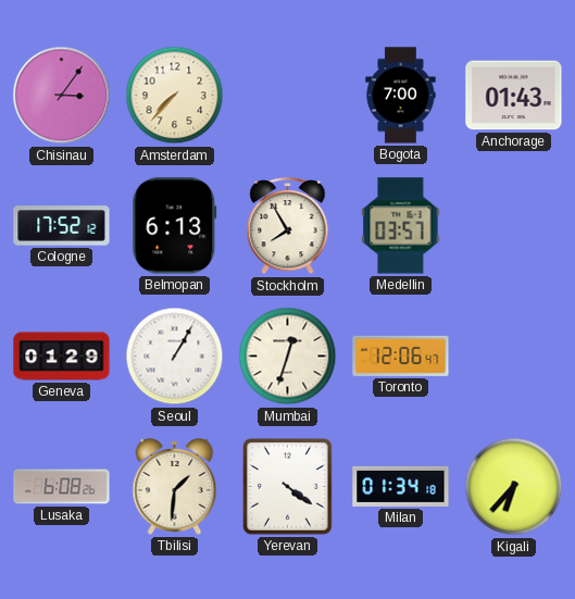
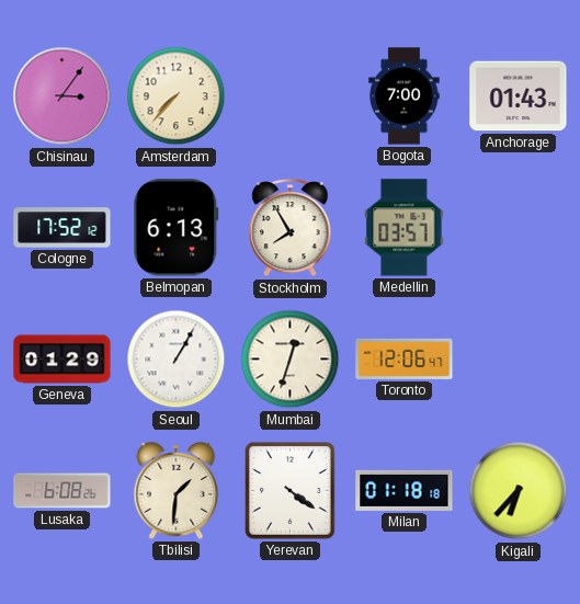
Milan: 01:34 -> 01:18
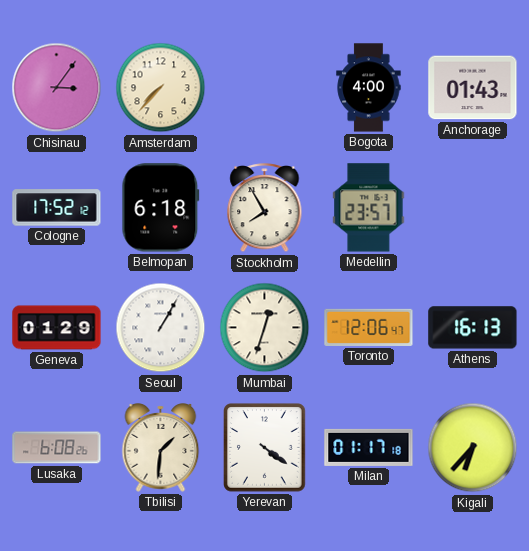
Bogota: 7:00 -> 4:00
Belmopan: 6:13 -> 6:18
Medellin: 03:57 -> 23:57
Athens: none -> 16:13
Milan: 01:18 -> 01:17
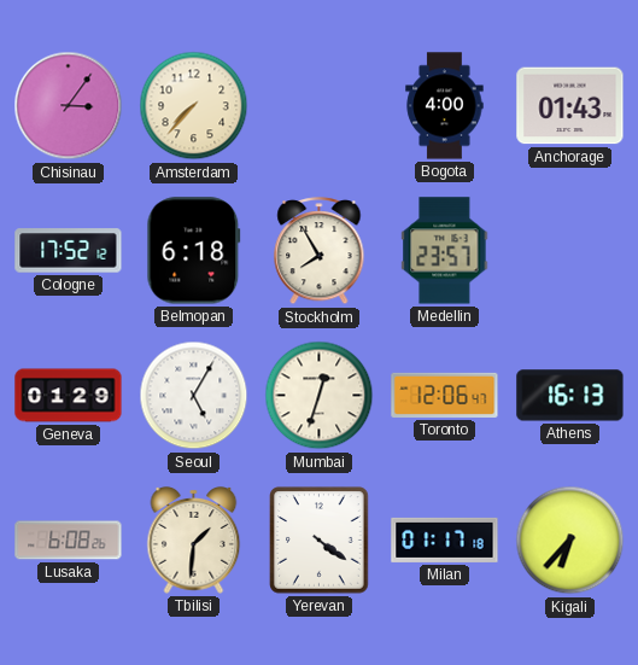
Seoul: 1:05 -> 5:05
